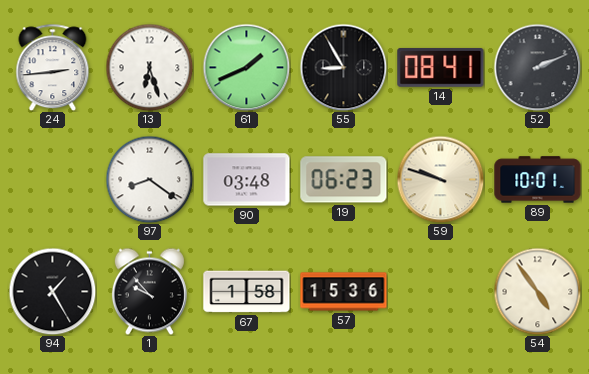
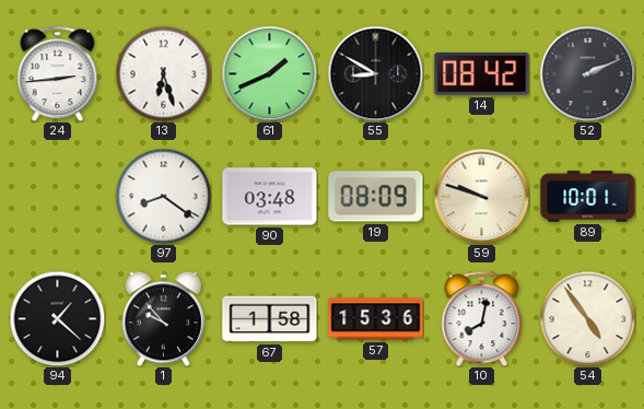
55: 8:55 -> 8:50
14: 08:41 -> 08:42
19: 06:23 -> 08:09
94: 1:25 -> 1:22
10: none -> 8:02
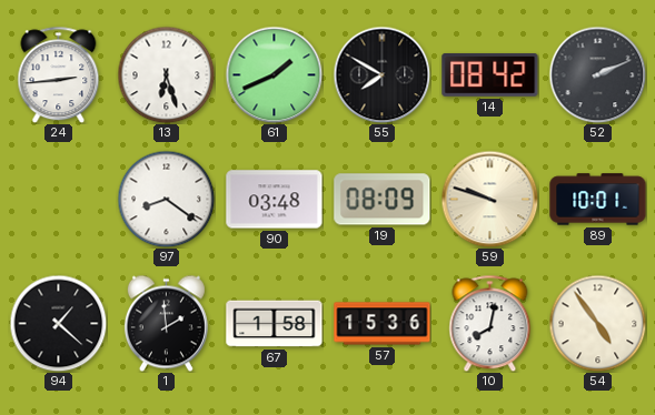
55: 8:50 -> 7:50
1: 9:53 -> 1:59
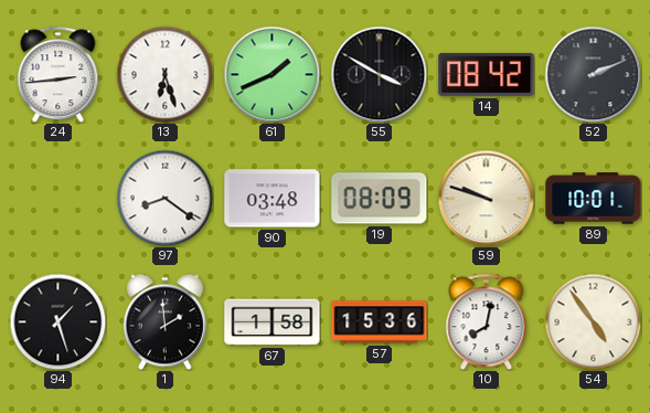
55: 7:50 -> 3:50
94: 1:22 -> 1:27
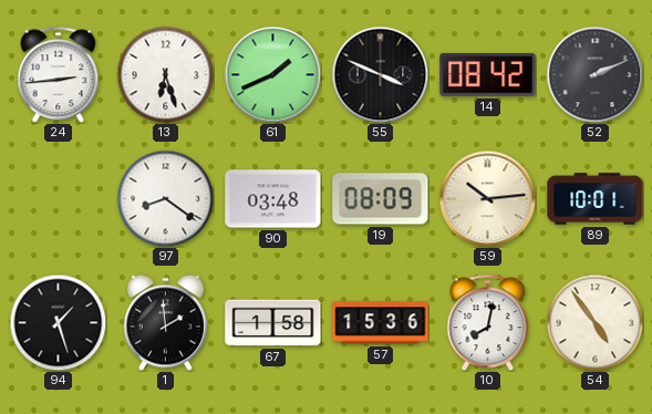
55: 3:50 -> 3:49
59: 9:48 -> 10:14
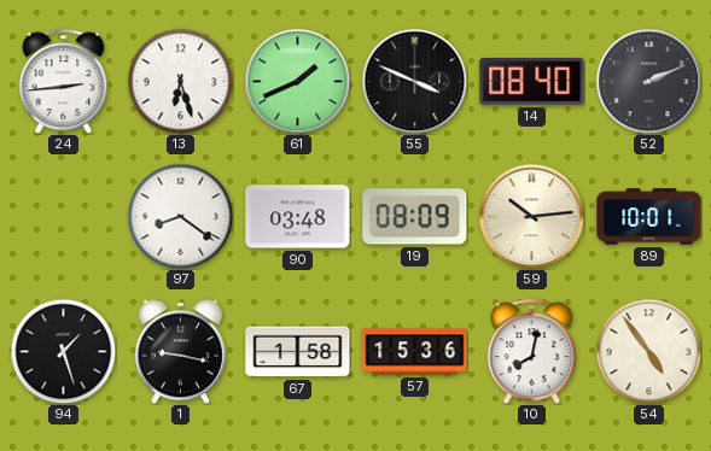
14: 08:42 -> 08:40
1: 1:59 -> 9:17
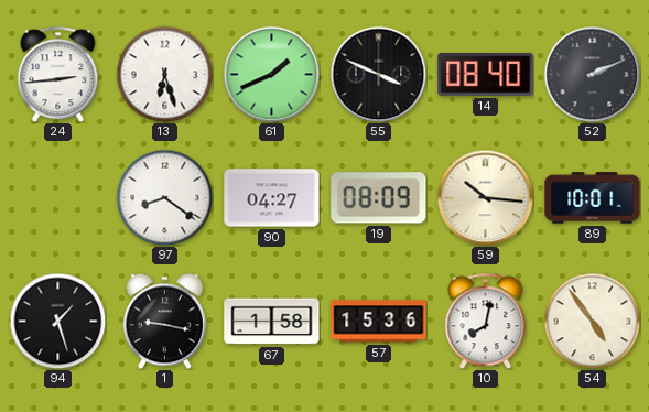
90: 03:48 -> 04:27
59: 10:14 -> 10:16
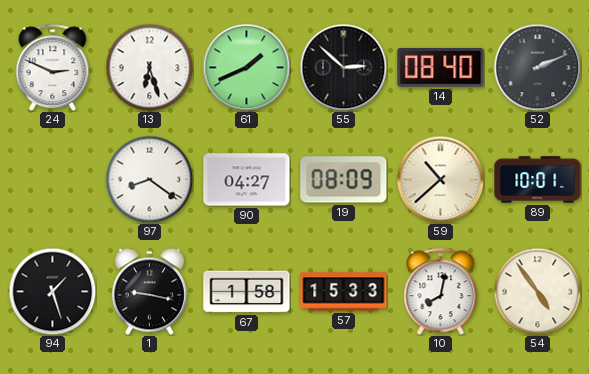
24: 2:44 -> 2:49
55: 3:49 -> 2:52
59: 10:16 -> 10:38
57: 15:36 -> 15:33
